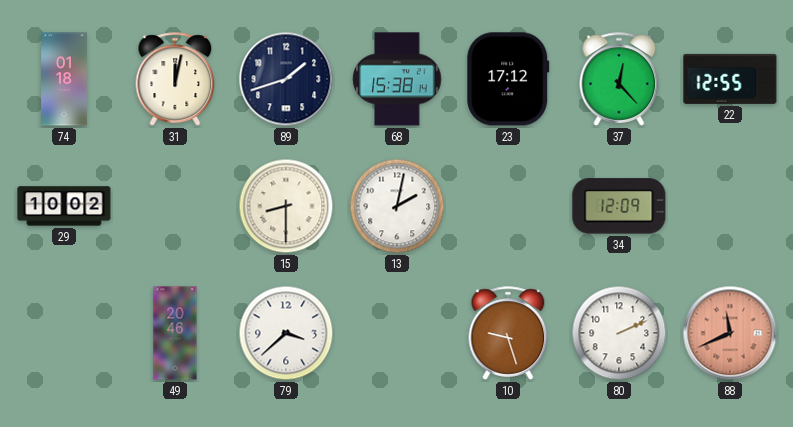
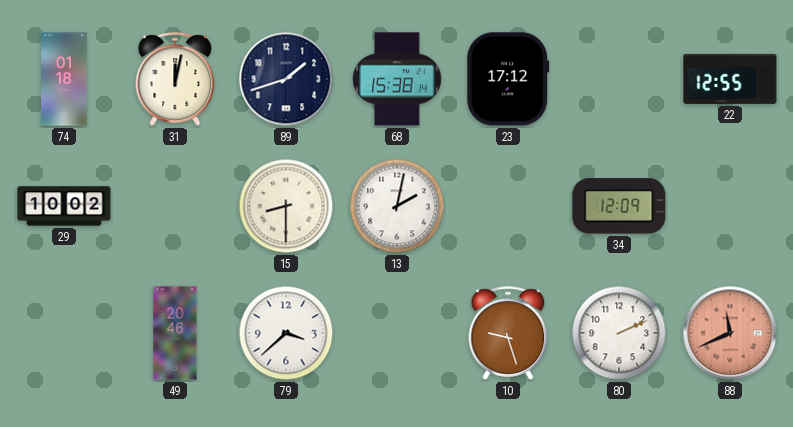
37: 12:23 -> none
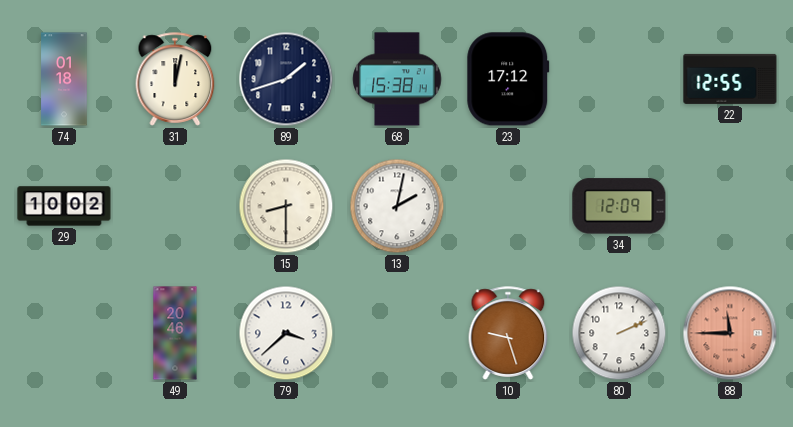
88: 11:41 -> 11:45
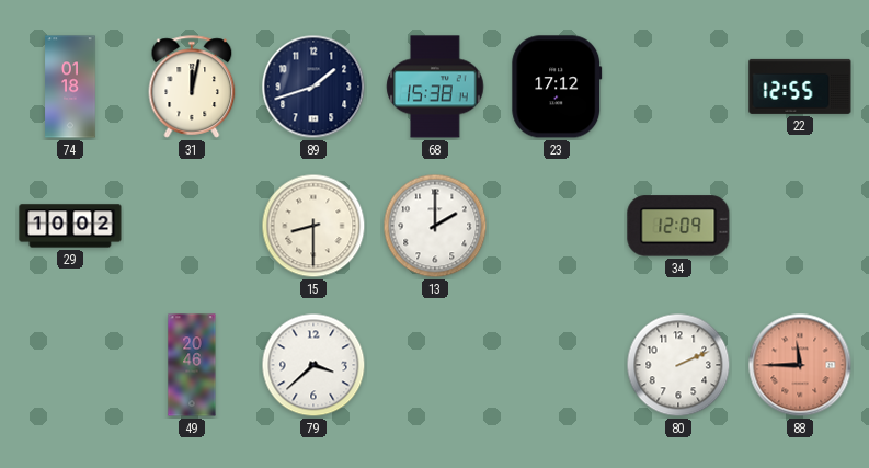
13: 2:02 -> 2:00
10: 9:27 -> none
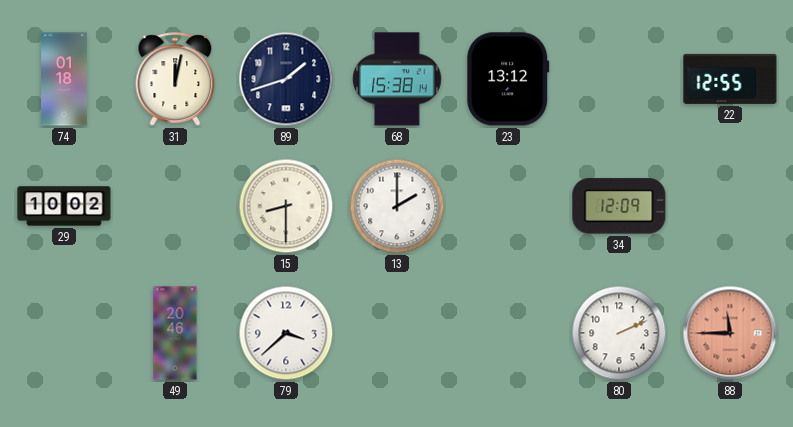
23: 17:12 -> 13:12
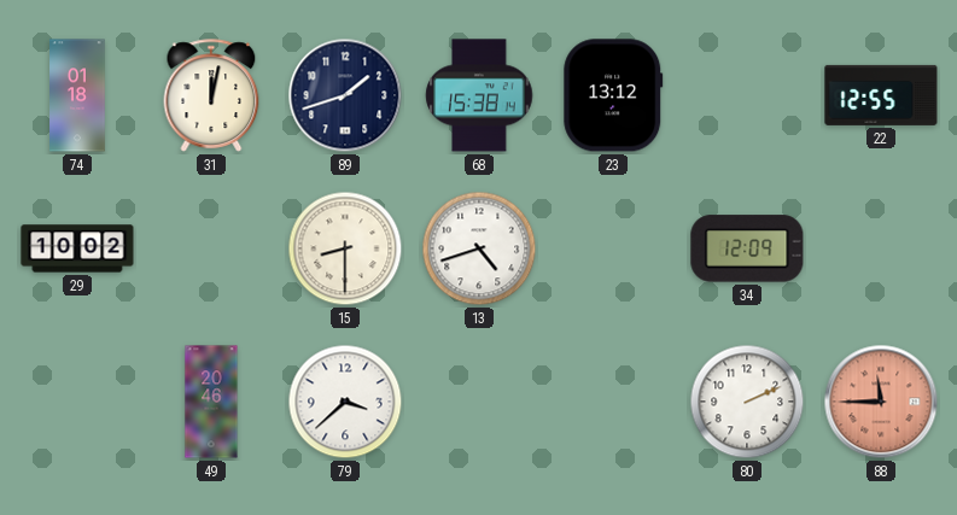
13: 2:00 -> 4:42
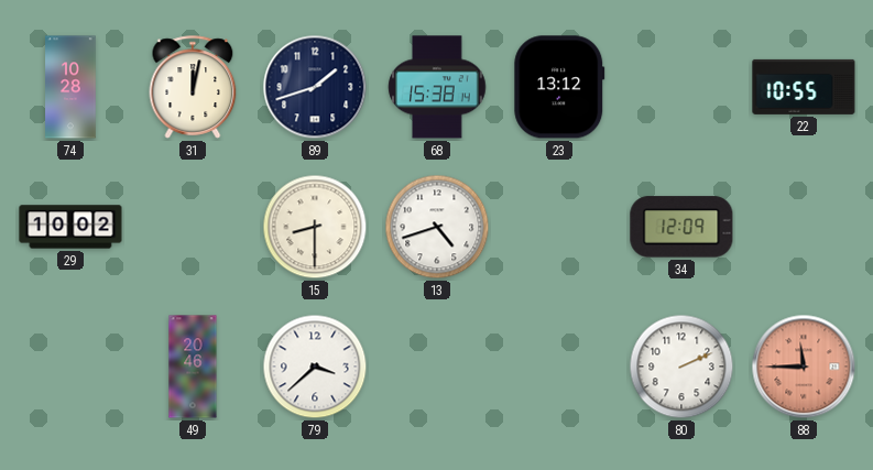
74: 01:18 -> 10:28
22: 12:55 -> 10:55
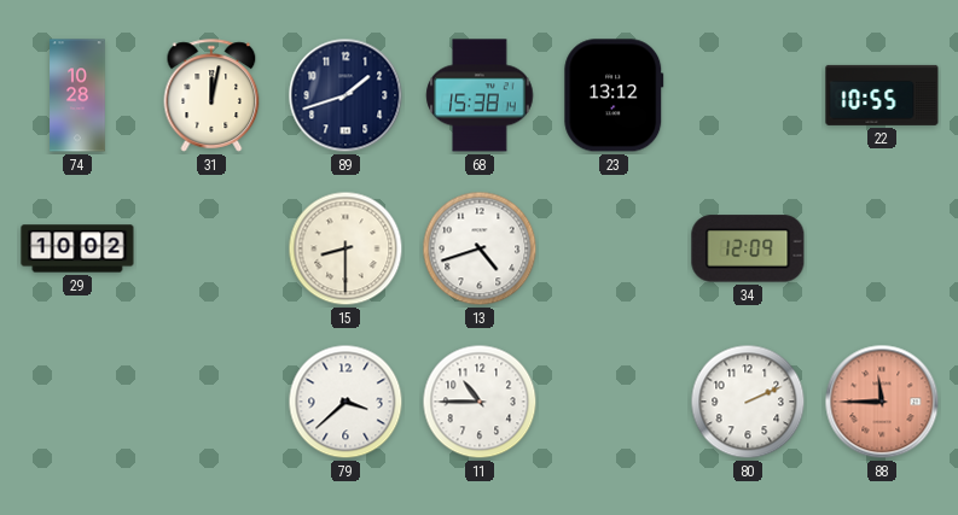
49: 20:46 -> none
11: none -> 10:45
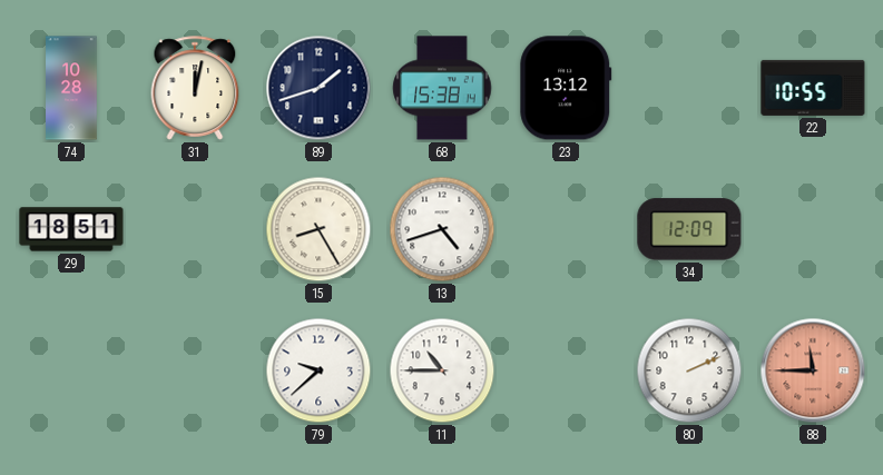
29: 10:02 -> 18:51
15: 8:30 -> 8:25
79: 3:38 -> 9:38
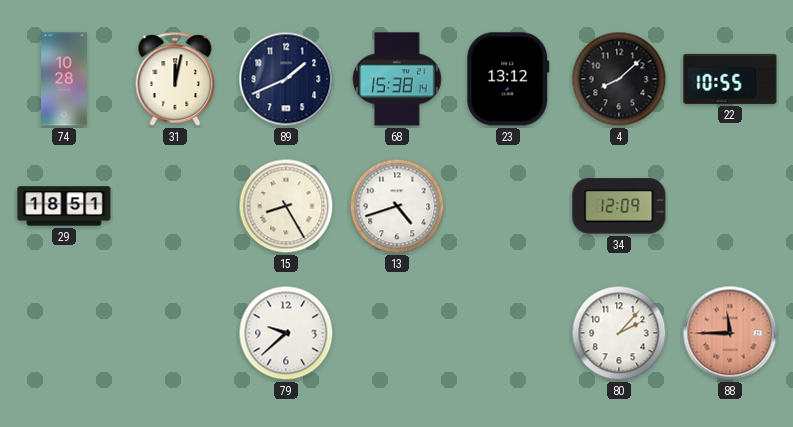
89: 1:42 -> 1:41
4: none -> 8:08
11: 10:45 -> none
80: 2:11 -> 2:07
